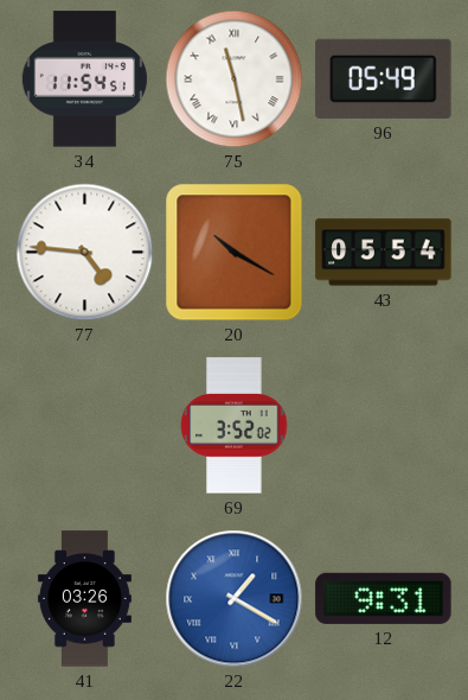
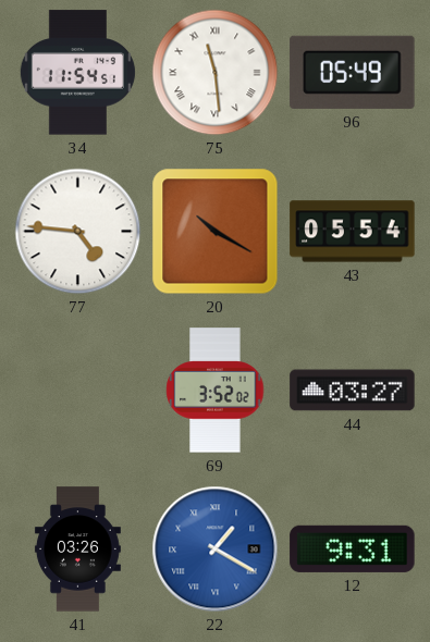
75: 11:28 -> 11:29
44: none -> 03:27
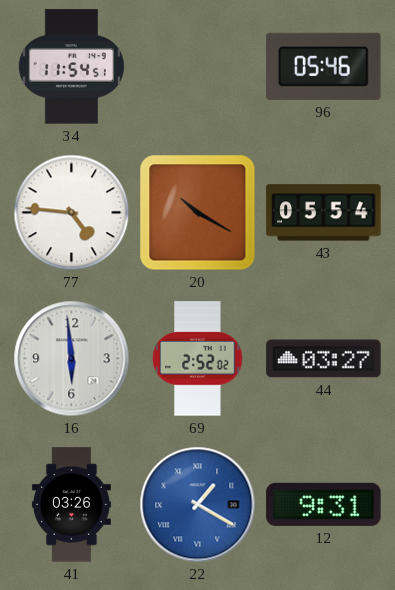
75: 11:29 -> none
96: 05:49 -> 05:46
16: none -> 5:59
69: 3:52 -> 2:52
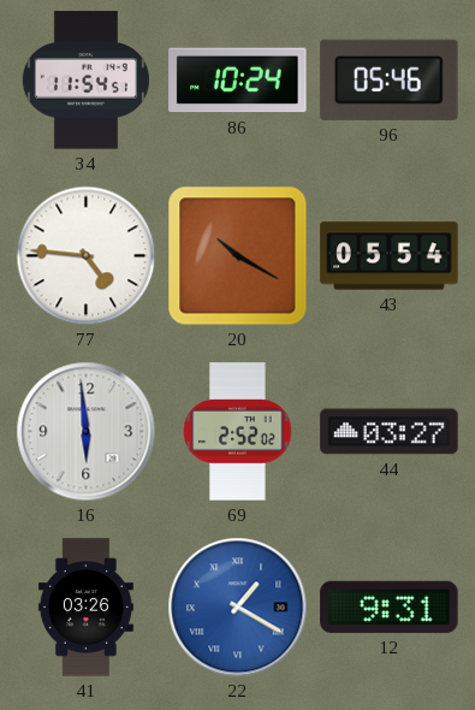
86: none -> 10:24
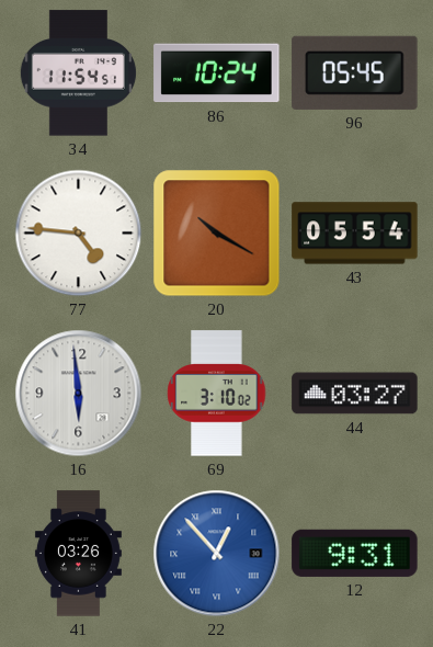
96: 05:46 -> 05:45
69: 2:52 -> 3:10
22: 1:20 -> 12:53
